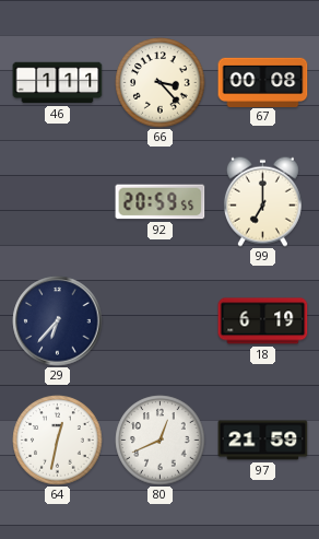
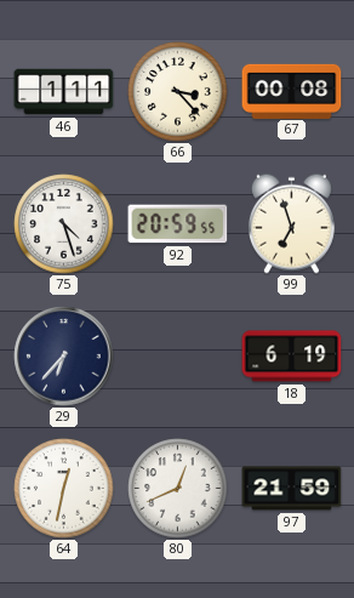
75: none -> 4:27
99: 7:00 -> 6:57
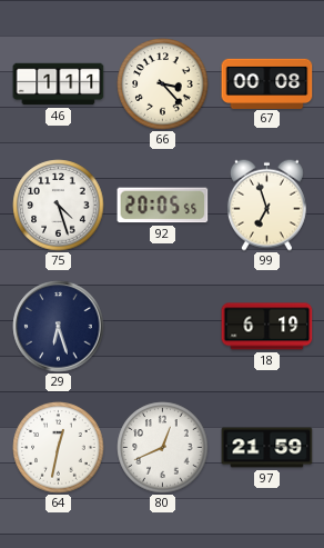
92: 20:59 -> 20:05
29: 6:37 -> 6:27
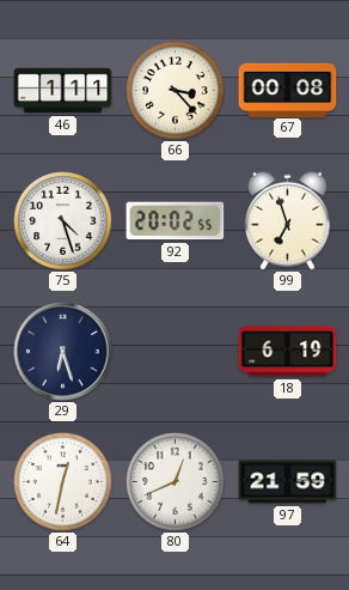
92: 20:05 -> 20:02
